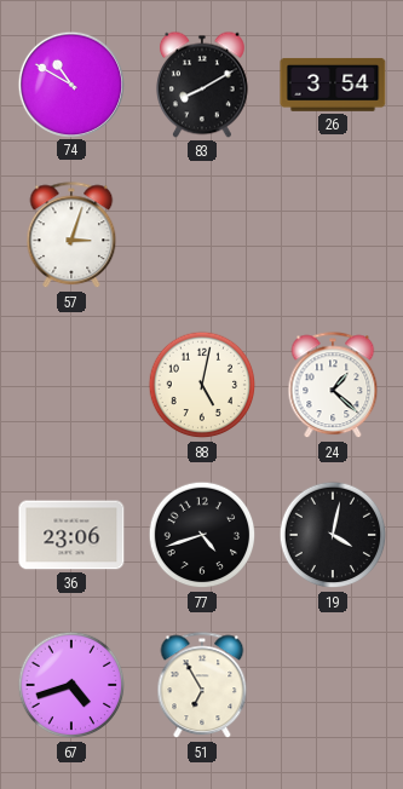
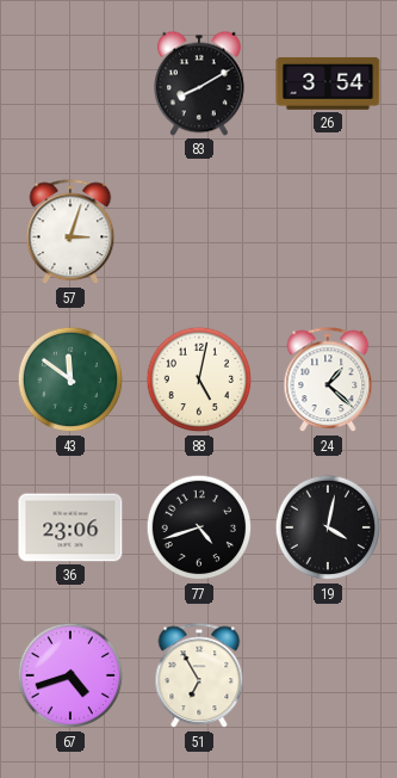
74: 10:50 -> none
43: none -> 11:51
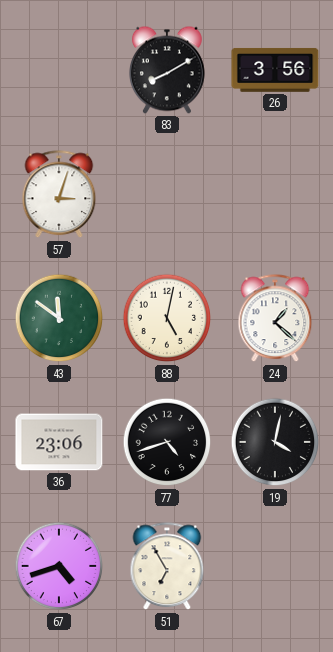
26: 3:54 -> 3:56
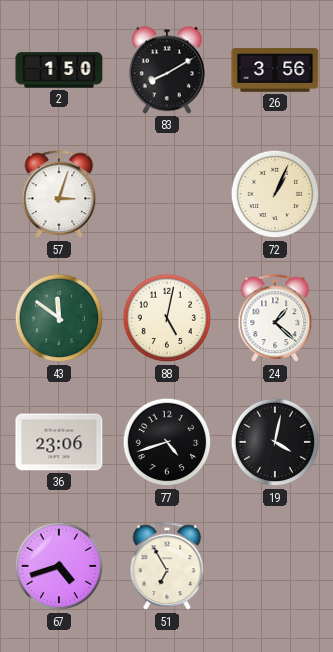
2: none -> 1:50
72: none -> 1:04
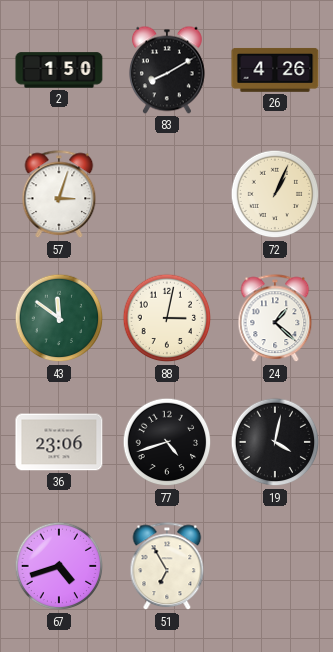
26: 3:56 -> 4:26
88: 5:02 -> 3:02
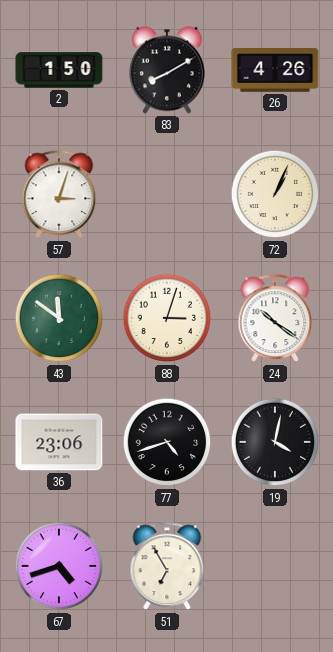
88: 3:02 -> 3:03
24: 1:22 -> 10:21
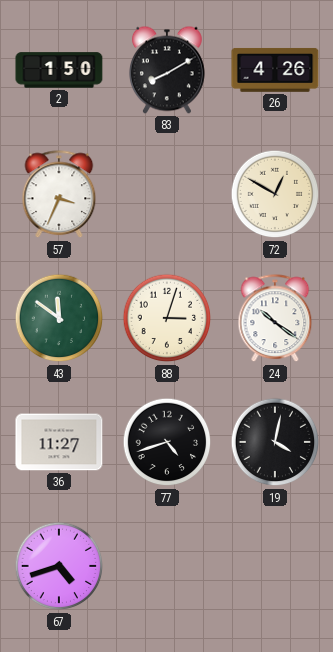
57: 3:03 -> 3:34
72: 1:04 -> 12:50
36: 23:06 -> 11:27
51: 6:55 -> none
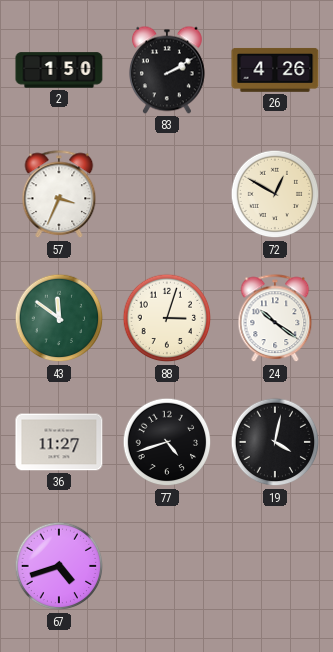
83: 8:10 -> 2:10
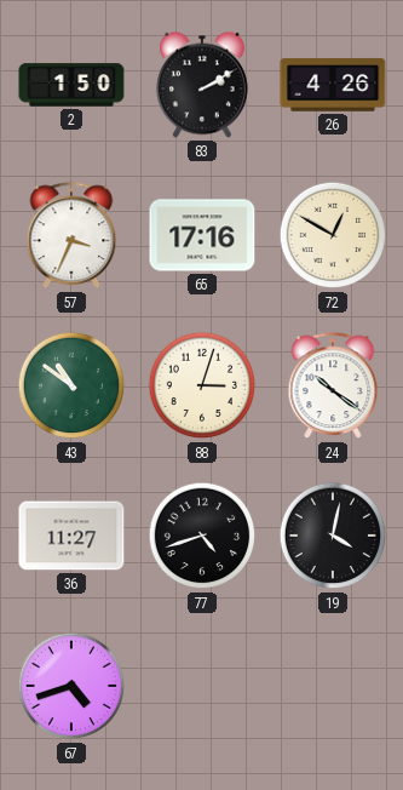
65: none -> 17:16
43: 11:51 -> 10:51
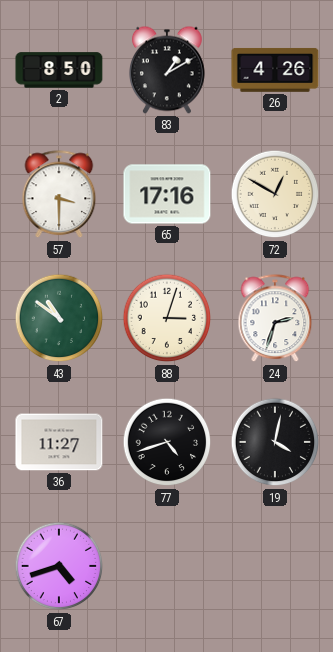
2: 1:50 -> 8:50
83: 2:10 -> 1:10
57: 3:34 -> 3:30
24: 10:21 -> 2:33
